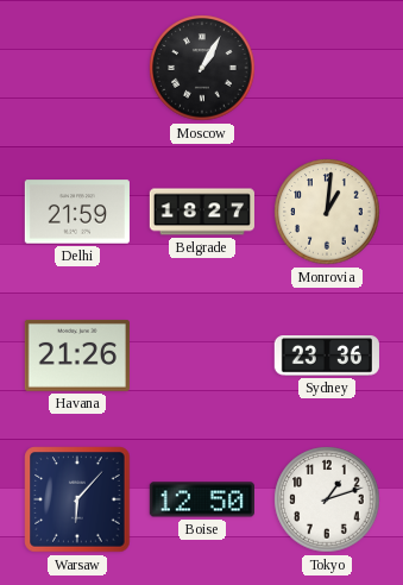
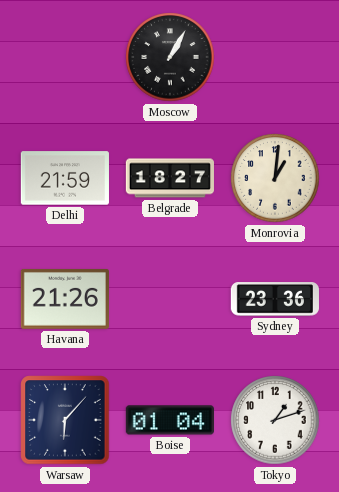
Boise: 12:50 -> 01:04
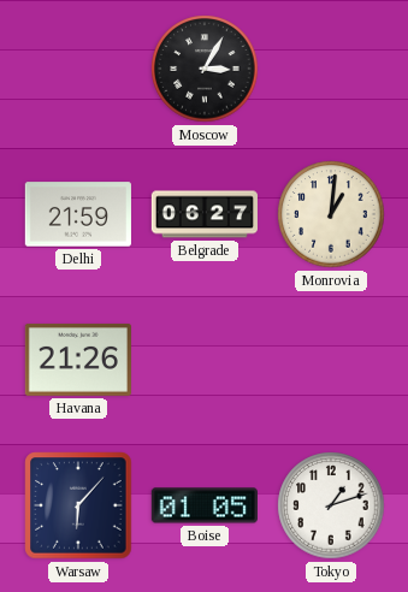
Moscow: 1:05 -> 3:05
Belgrade: 18:27 -> 06:27
Sydney: 23:36 -> none
Boise: 01:04 -> 01:05
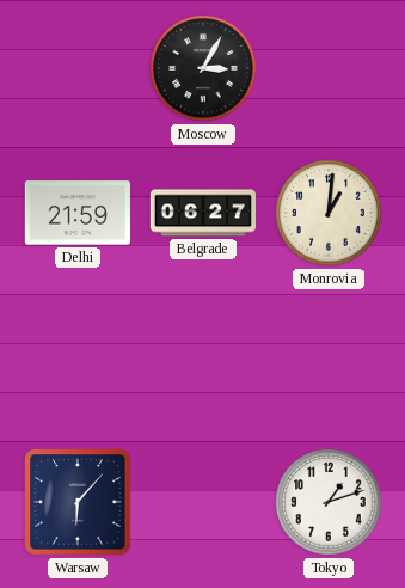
Havana: 21:26 -> none
Boise: 01:05 -> none
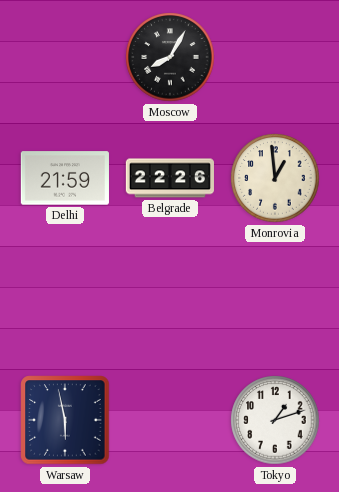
Moscow: 3:05 -> 8:05
Belgrade: 06:27 -> 22:26
Monrovia: 1:01 -> 12:59
Warsaw: 6:07 -> 5:58
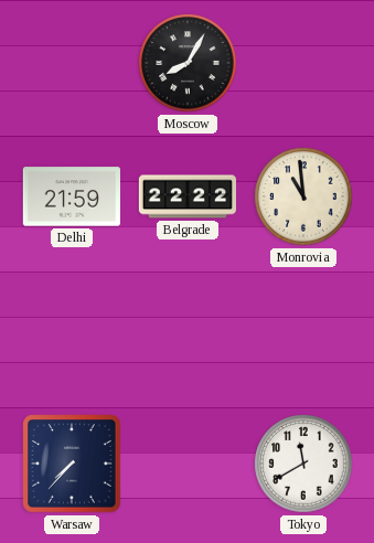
Belgrade: 22:26 -> 22:22
Monrovia: 12:59 -> 10:59
Warsaw: 5:58 -> 7:37
Tokyo: 1:12 -> 11:40
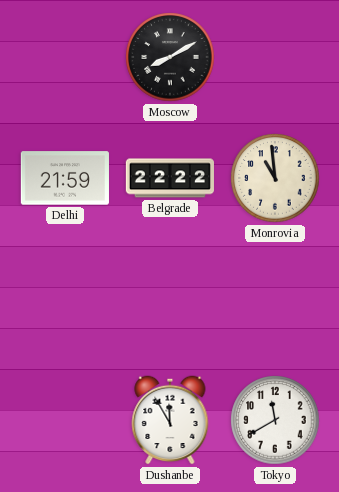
Moscow: 8:05 -> 8:10
Warsaw: 7:37 -> none
Dushanbe: none -> 11:55
